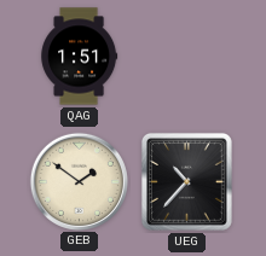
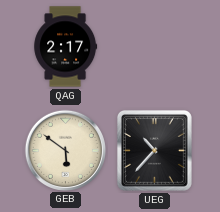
QAG: 1:51 -> 2:17
GEB: 1:51 -> 5:51
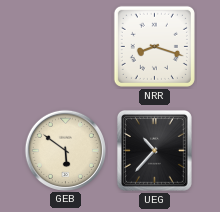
QAG: 2:17 -> none
NRR: none -> 8:18
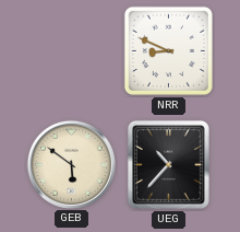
NRR: 8:18 -> 8:49
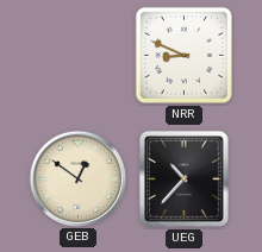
GEB: 5:51 -> 12:51
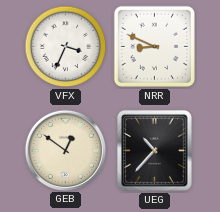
VFX: none -> 3:34
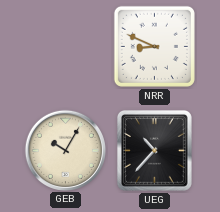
VFX: 3:34 -> none
GEB: 12:51 -> 10:05
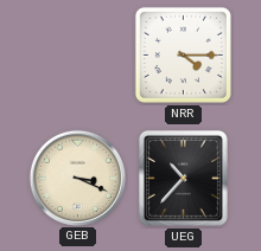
NRR: 8:49 -> 4:15
GEB: 10:05 -> 3:19
